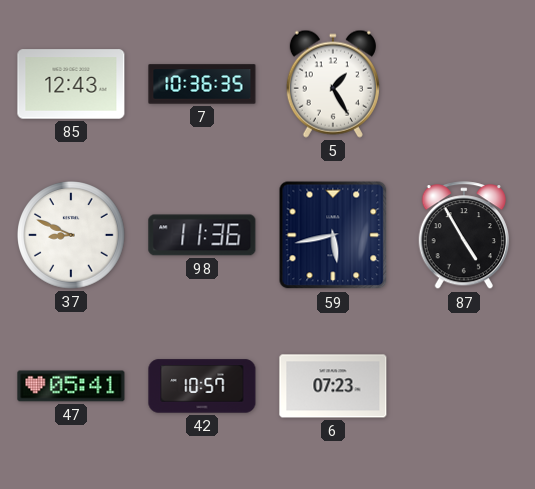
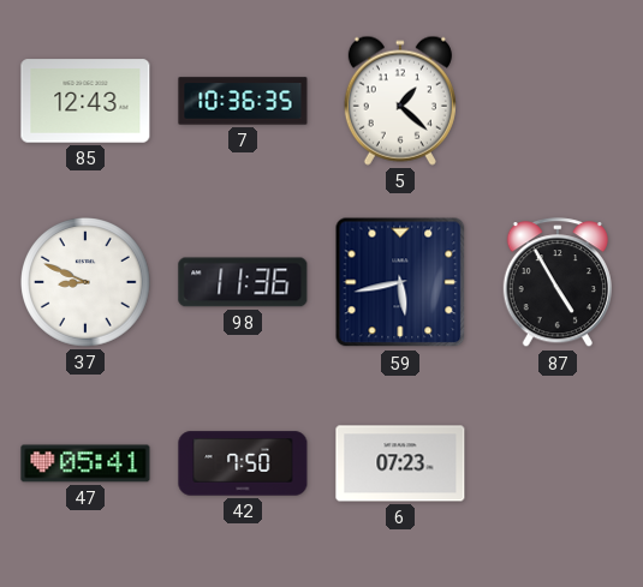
5: 1:25 -> 1:22
42: 10:57 -> 7:50
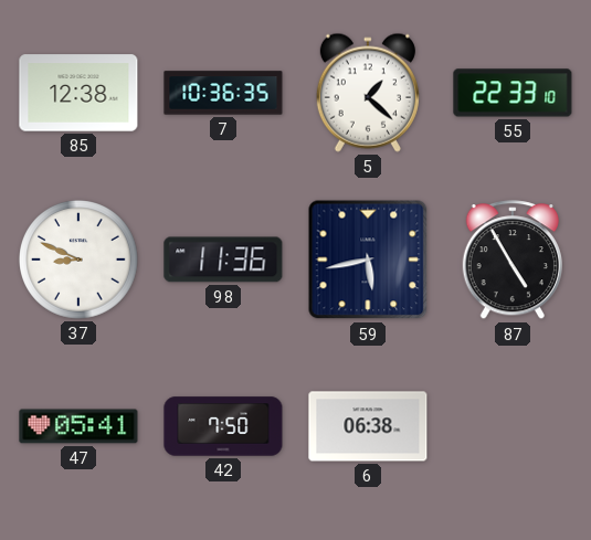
85: 12:43 -> 12:38
55: none -> 22:33
6: 07:23 -> 06:38
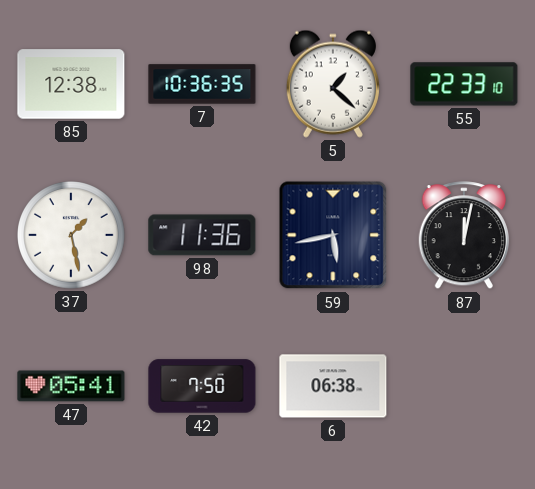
37: 8:49 -> 1:28
87: 4:55 -> 12:02
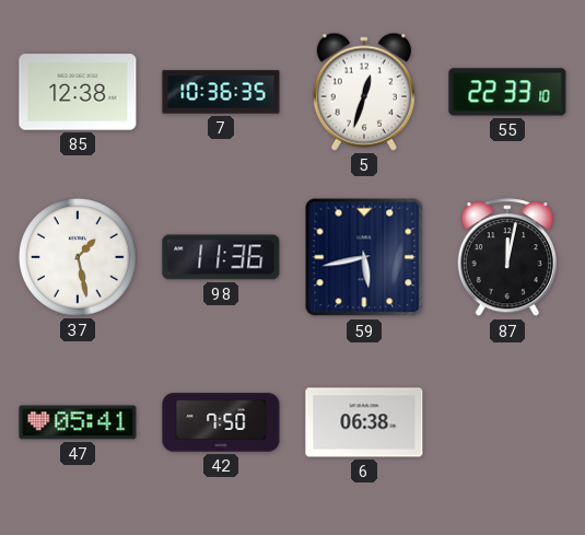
5: 1:22 -> 12:33
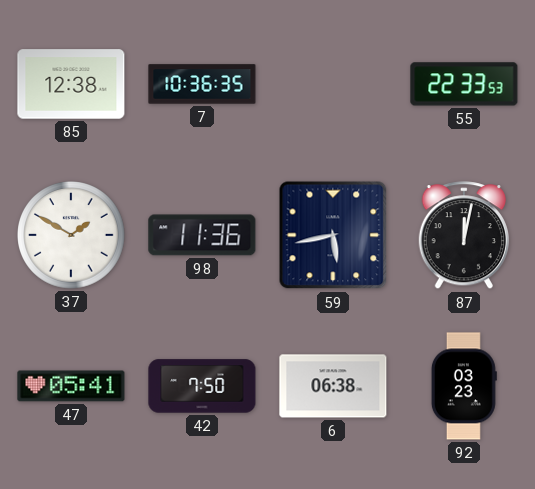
5: 12:33 -> none
55: 22:33:10 -> 22:33:53
37: 1:28 -> 1:50
92: none -> 03:23
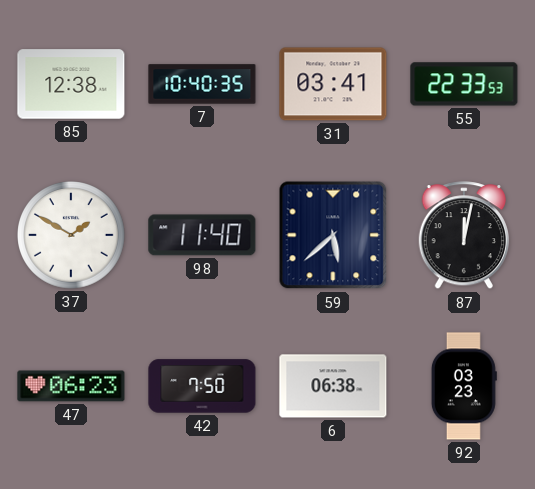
7: 10:36 -> 10:40
31: none -> 03:41
98: 11:36 -> 11:40
59: 5:43 -> 5:38
47: 05:41 -> 06:23
